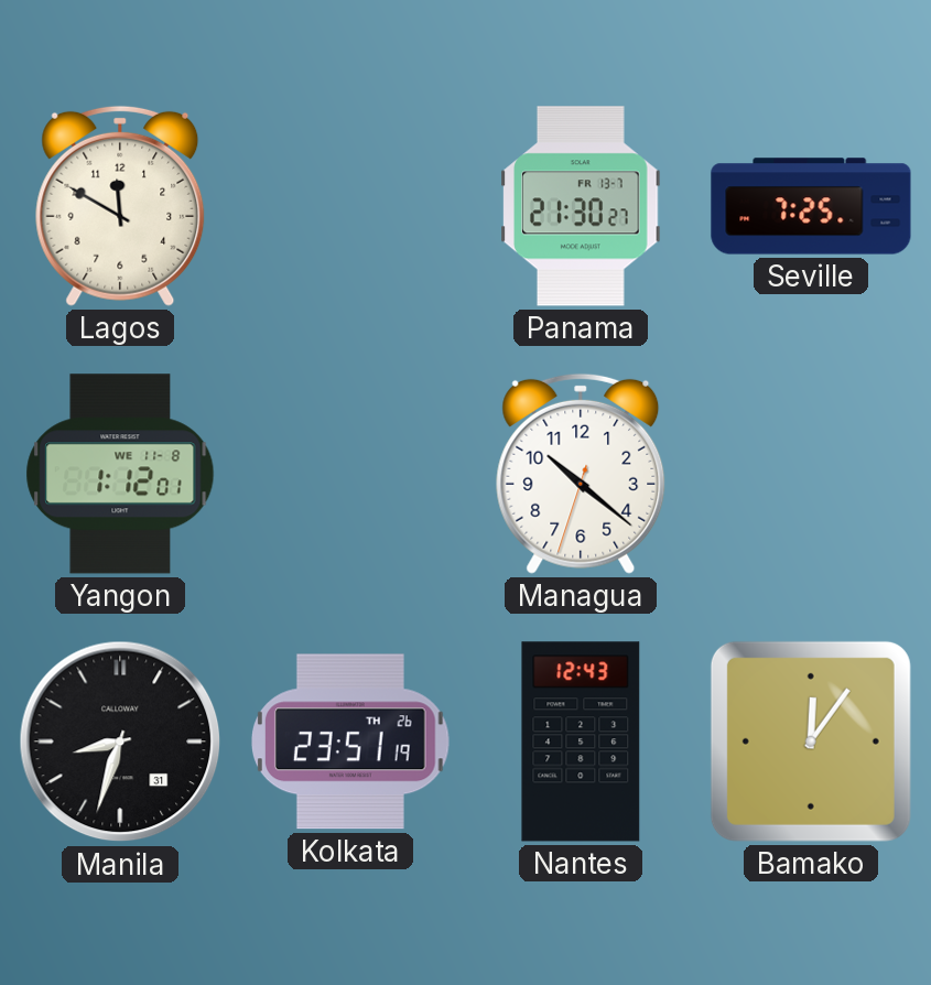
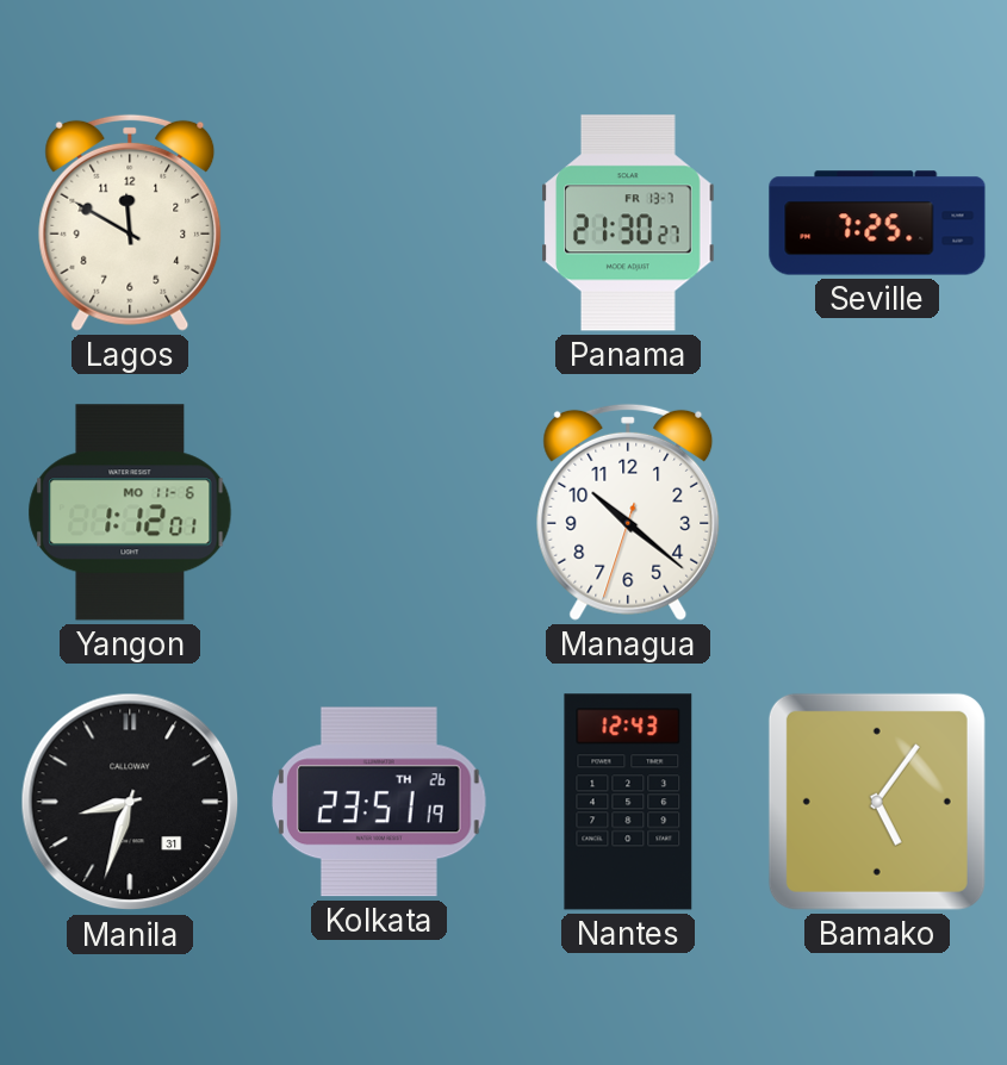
Yangon date: WE 11-8 -> MO 11-6
Bamako: 12:06 -> 5:06
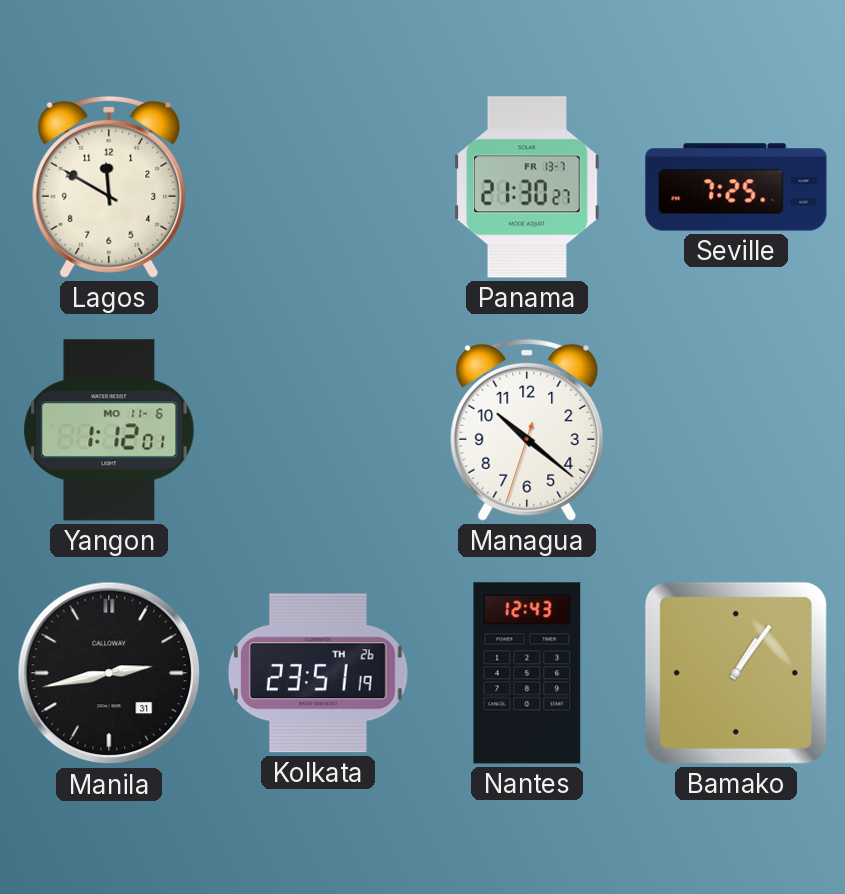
Manila: 8:33 -> 2:43
Bamako: 5:06 -> 1:06
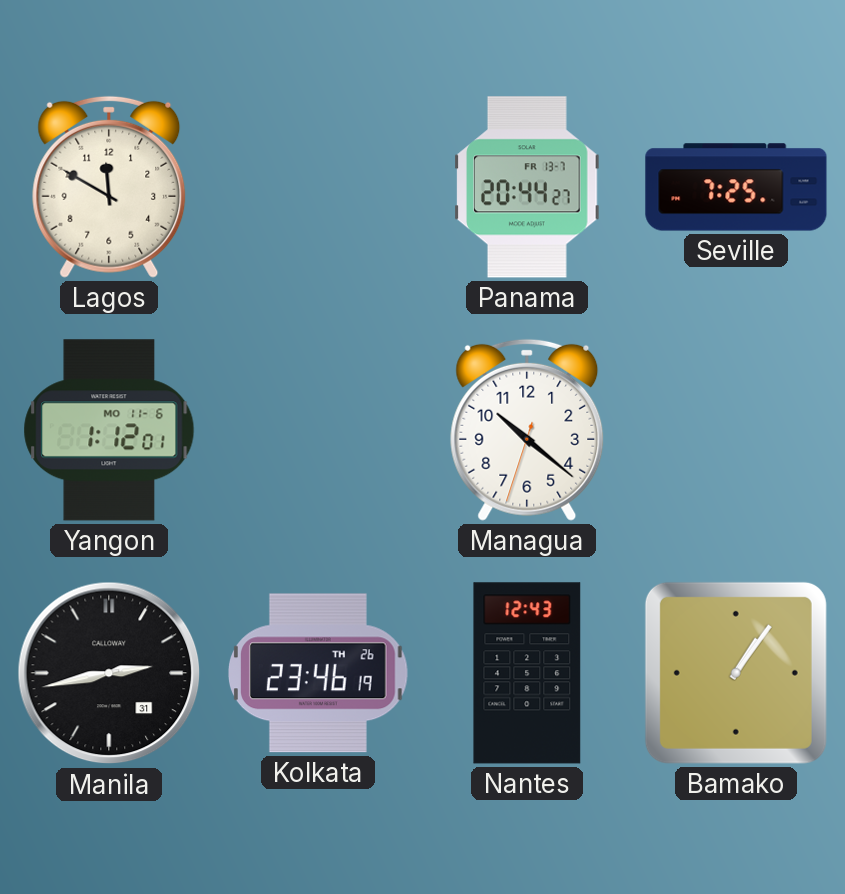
Panama: 21:30 -> 20:44
Kolkata: 23:51 -> 23:46
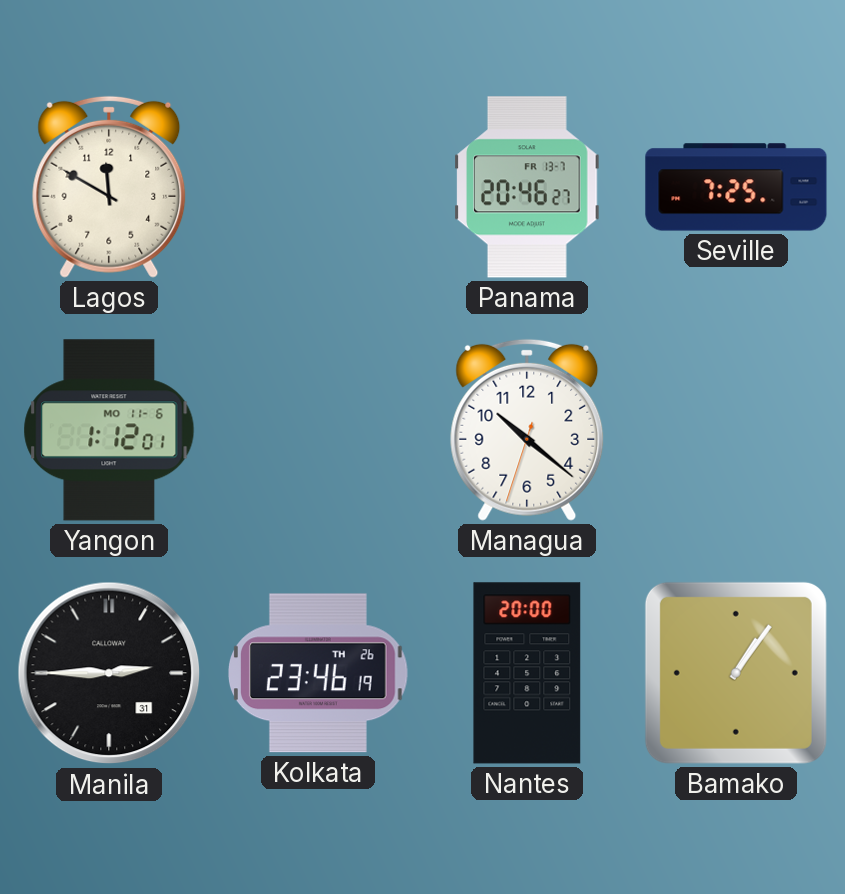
Panama: 20:44 -> 20:46
Manila: 2:43 -> 2:45
Nantes: 12:43 -> 20:00
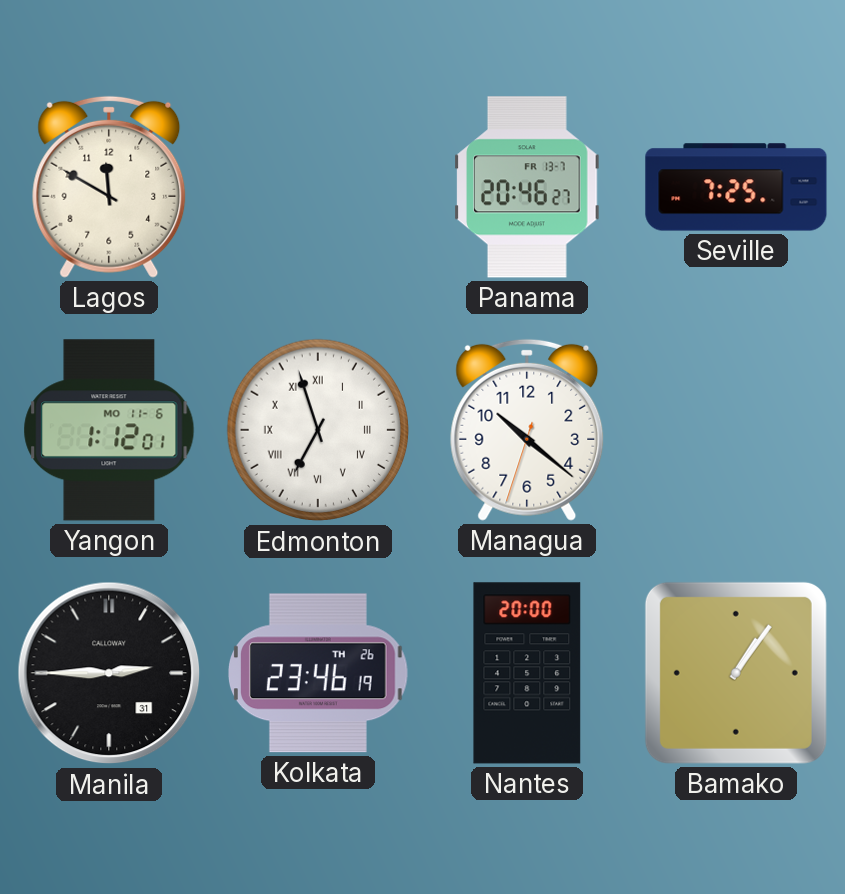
Edmonton: none -> 6:57
